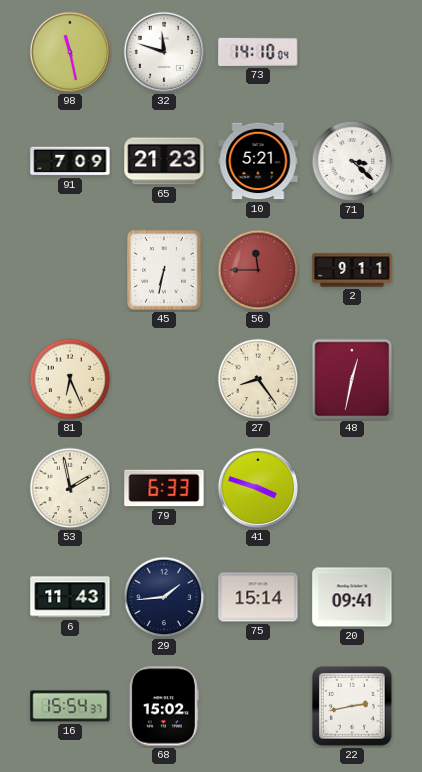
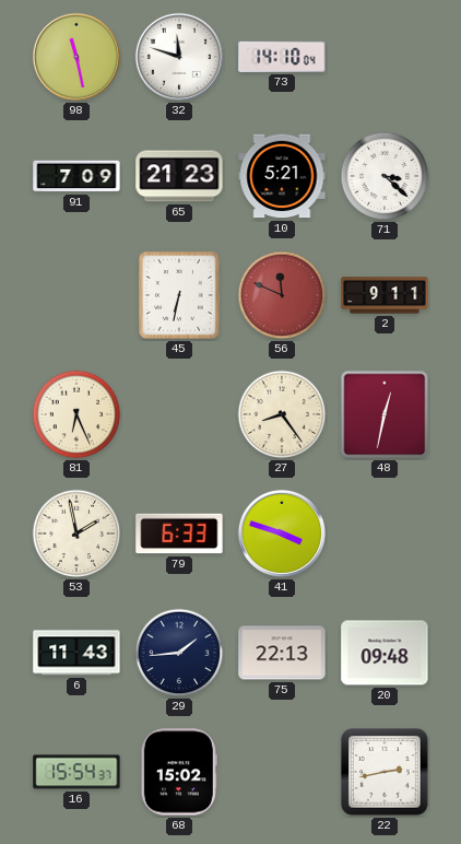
56: 11:45 -> 11:49
75: 15:14 -> 22:13
20: 09:41 -> 09:48
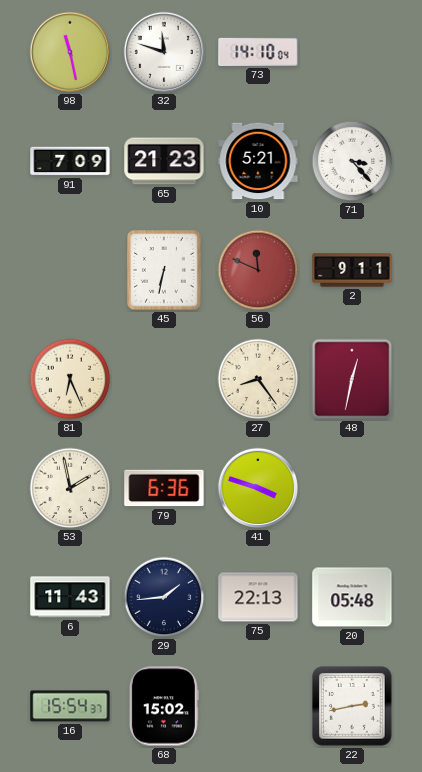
71: 3:22 -> 3:23
79: 6:33 -> 6:36
20: 09:48 -> 05:48
